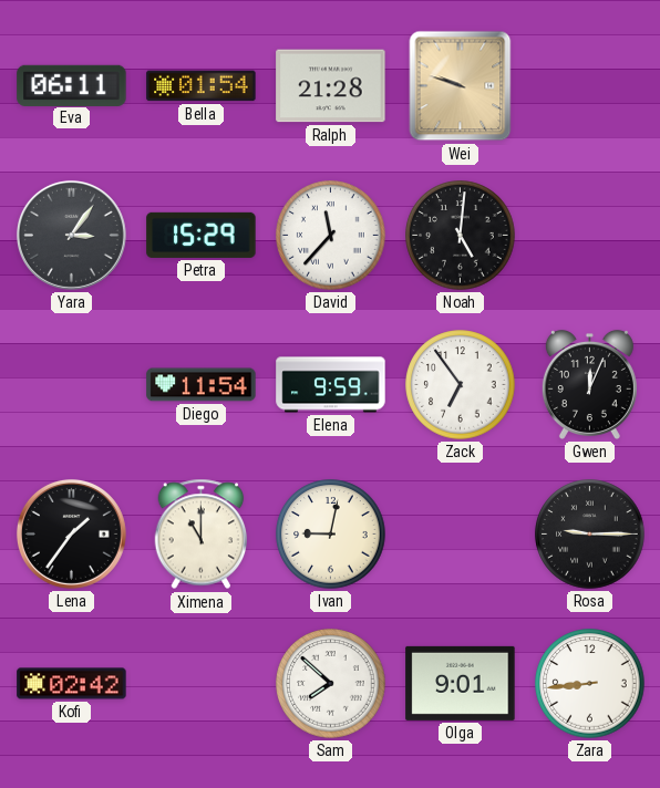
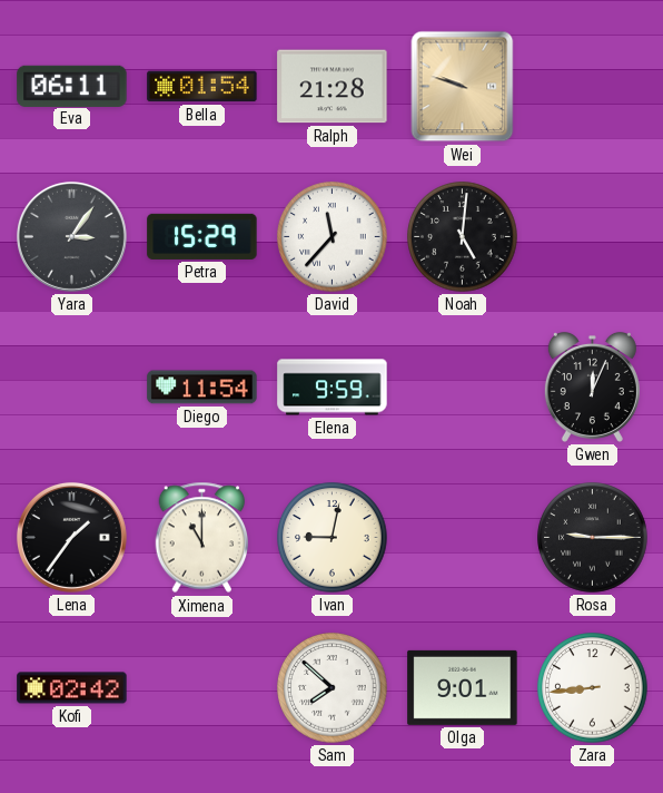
Zack: 6:54 -> none
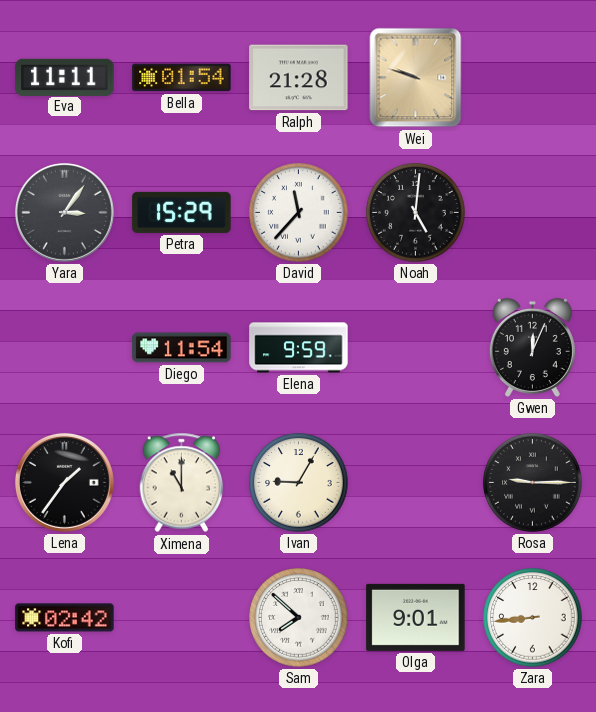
Eva: 06:11 -> 11:11
Ivan: 9:02 -> 9:05
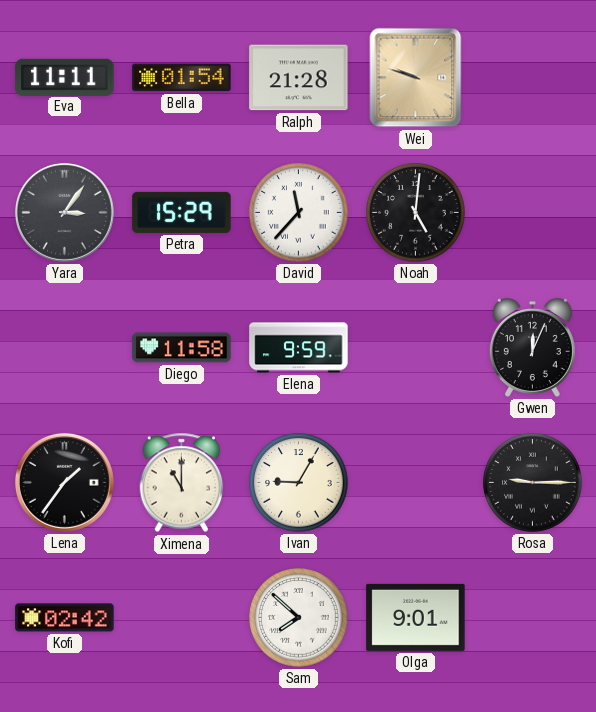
Diego: 11:54 -> 11:58
Zara: 8:44 -> none
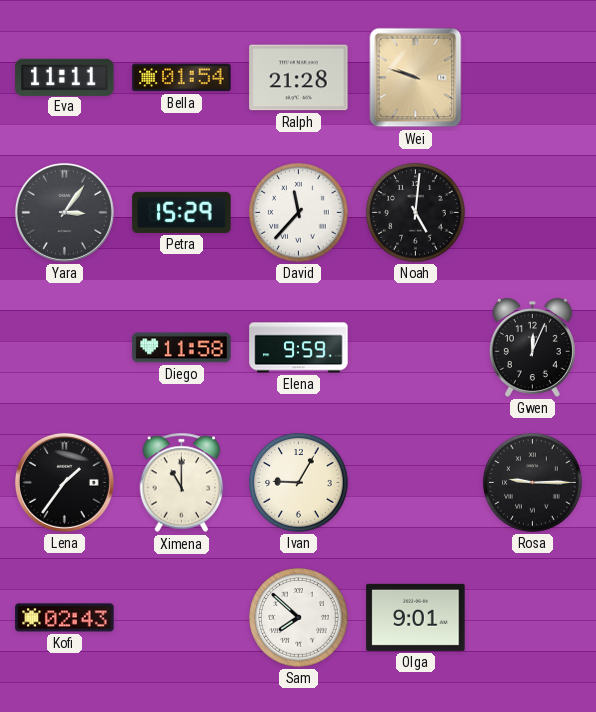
Kofi: 02:42 -> 02:43
